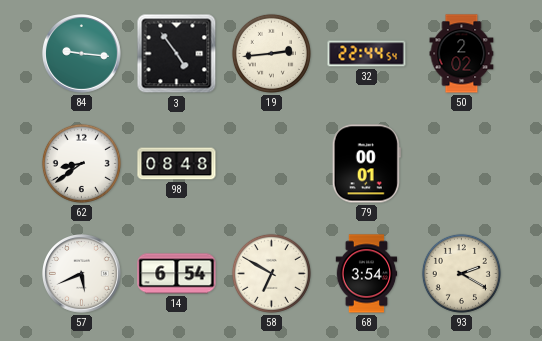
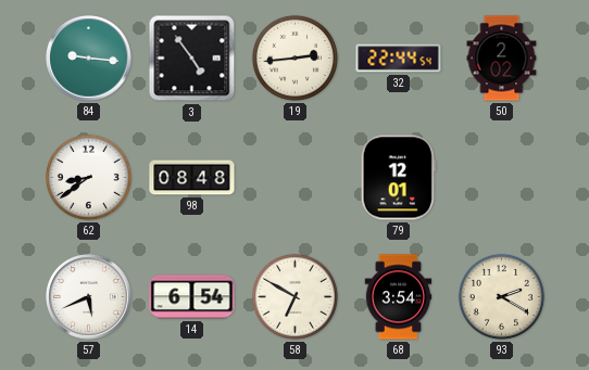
79: 00:01 -> 12:01
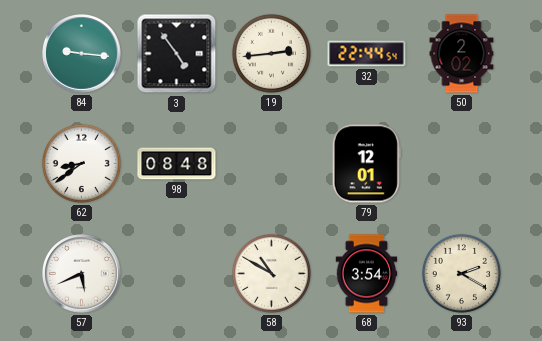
14: 6:54 -> none
58: 6:50 -> 10:50
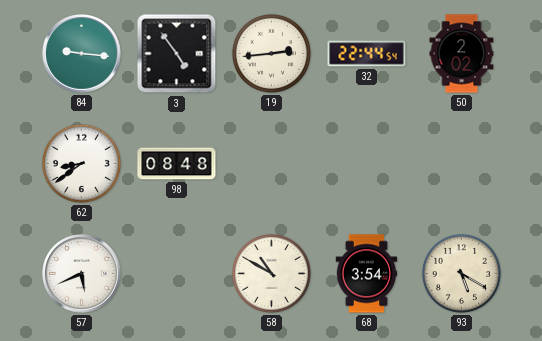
79: 12:01 -> none
93: 2:20 -> 5:20
